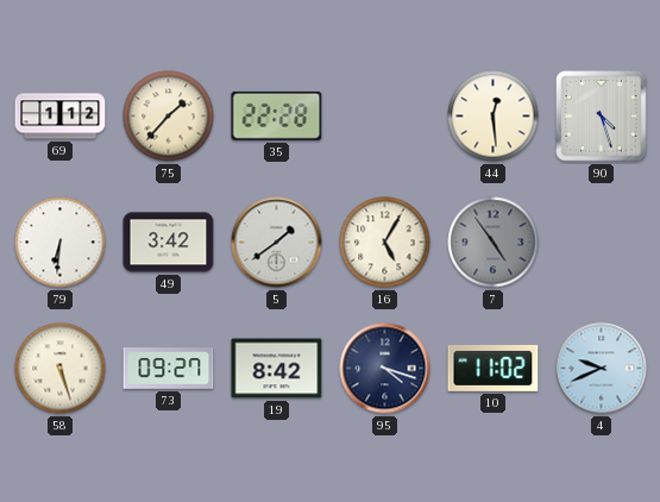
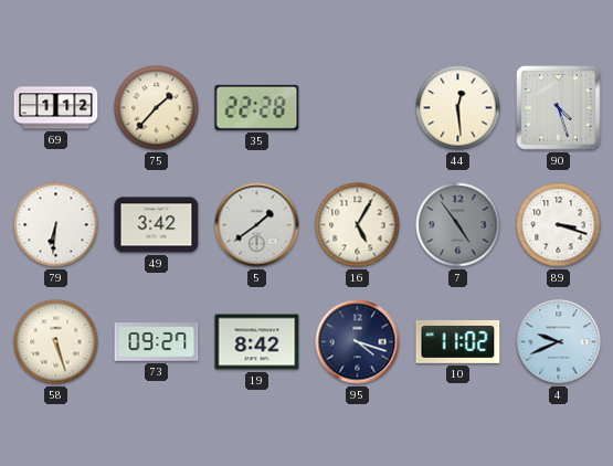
89: none -> 3:18
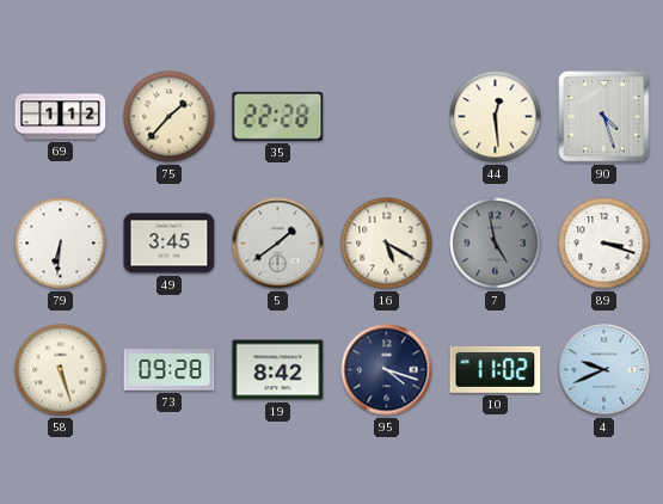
49: 3:42 -> 3:45
16: 5:05 -> 5:20
7: 4:54 -> 4:58
73: 09:27 -> 09:28
